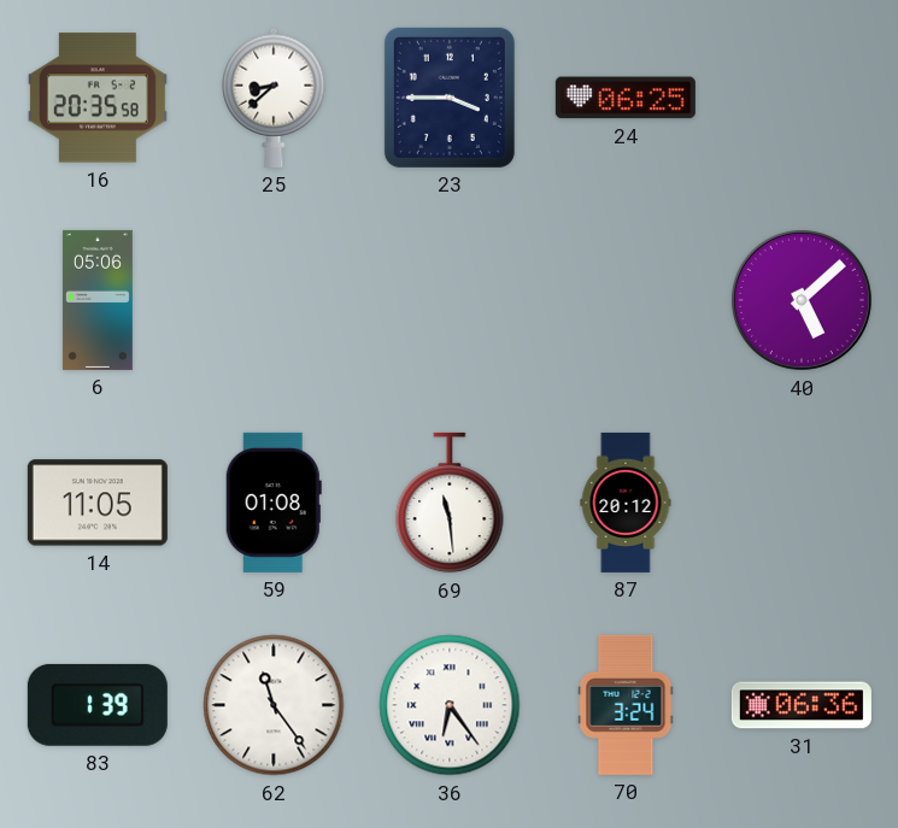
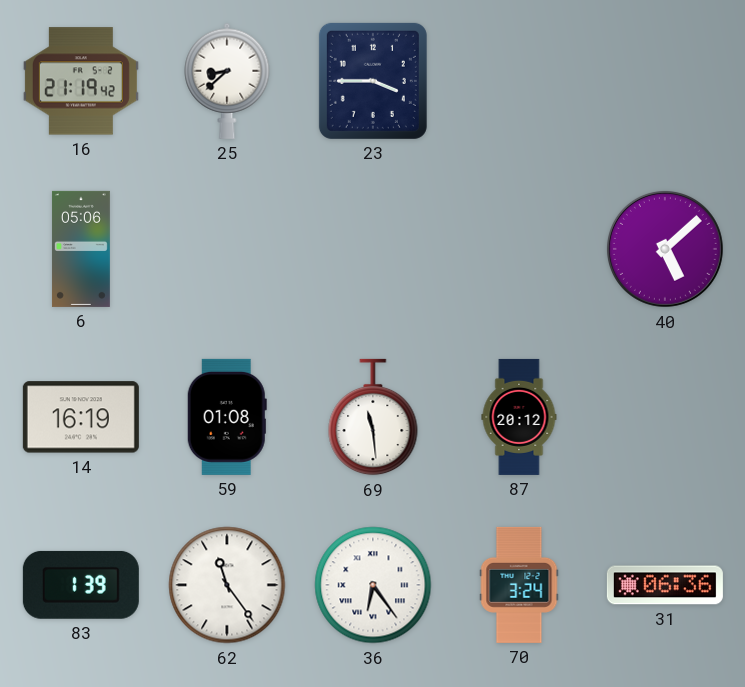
16: 20:35 -> 21:19
24: 06:25 -> none
14: 11:05 -> 16:19
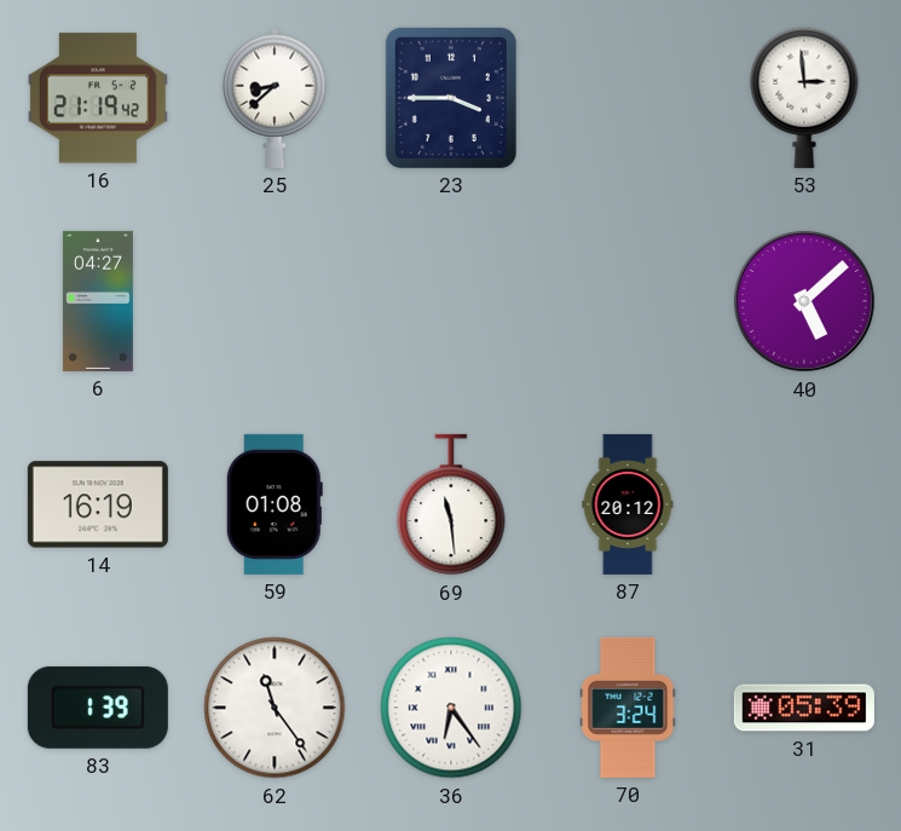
53: none -> 2:59
6: 05:06 -> 04:27
31: 06:36 -> 05:39
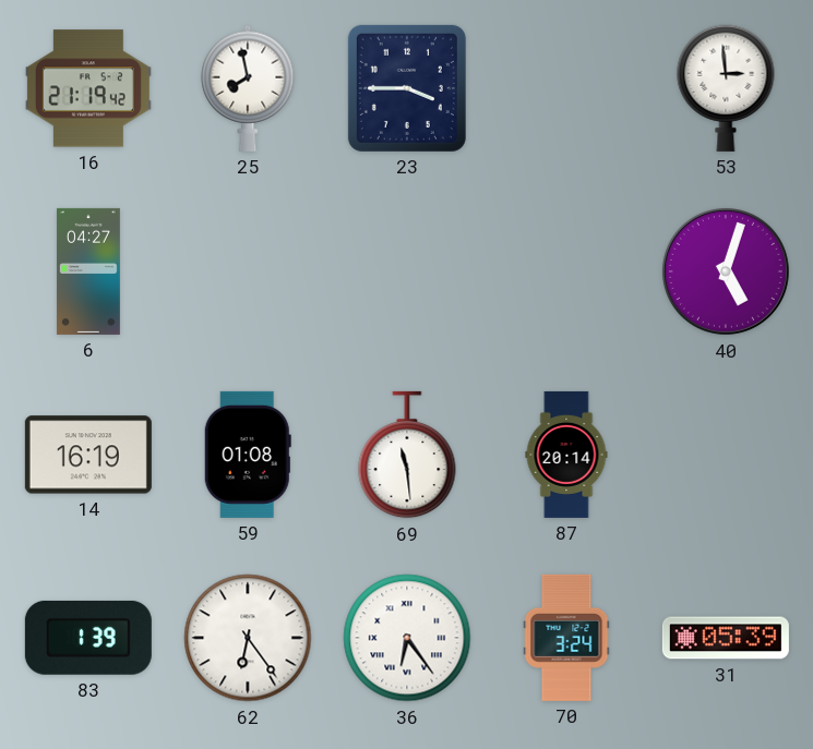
25: 8:38 -> 7:58
40: 5:08 -> 5:03
87: 20:12 -> 20:14
62: 11:24 -> 6:24
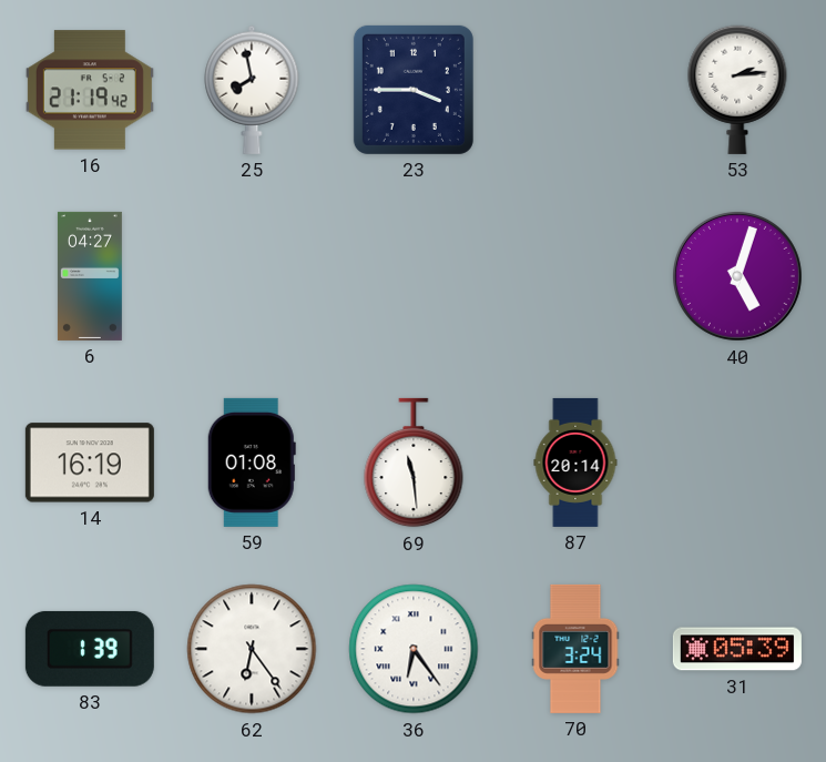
53: 2:59 -> 2:14
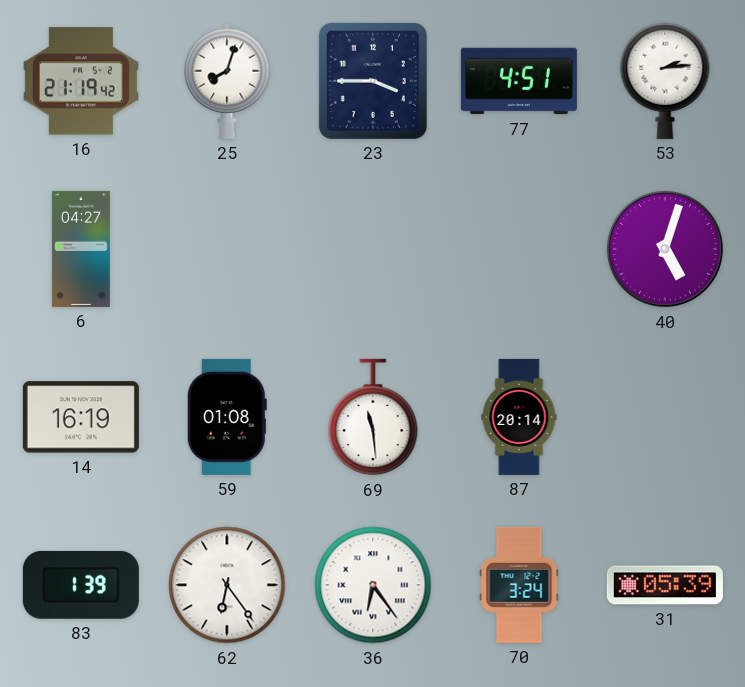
25: 7:58 -> 8:03
77: none -> 4:51
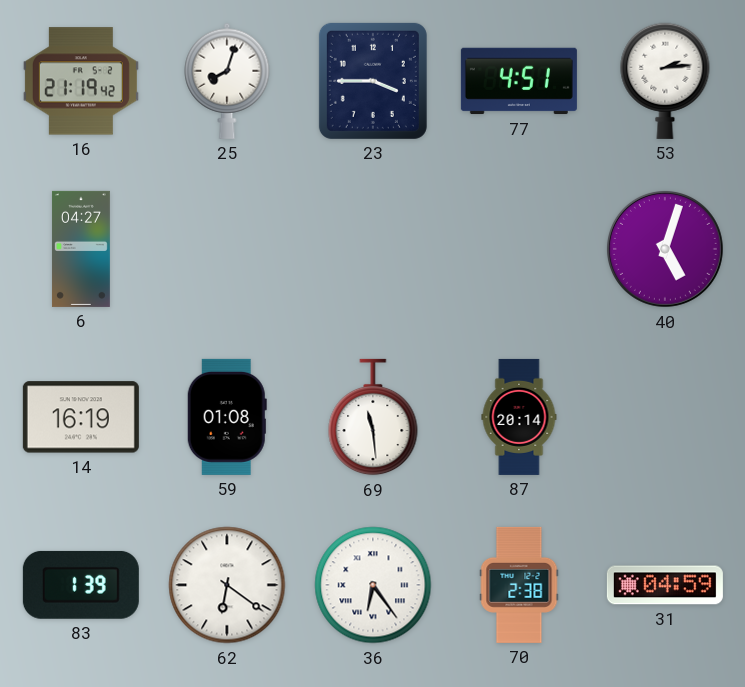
62: 6:24 -> 6:21
70: 3:24 -> 2:38
31: 05:39 -> 04:59
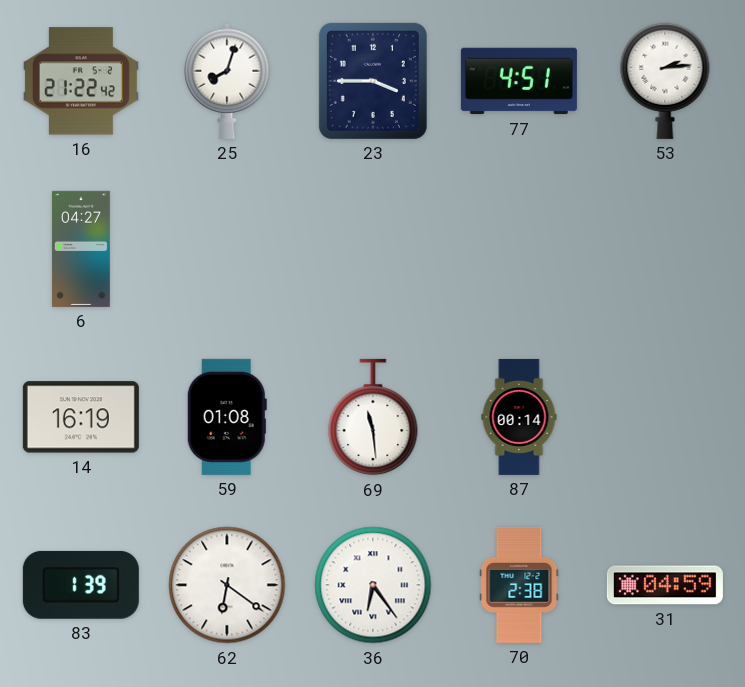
16: 21:19 -> 21:22
40: 5:03 -> none
87: 20:14 -> 00:14
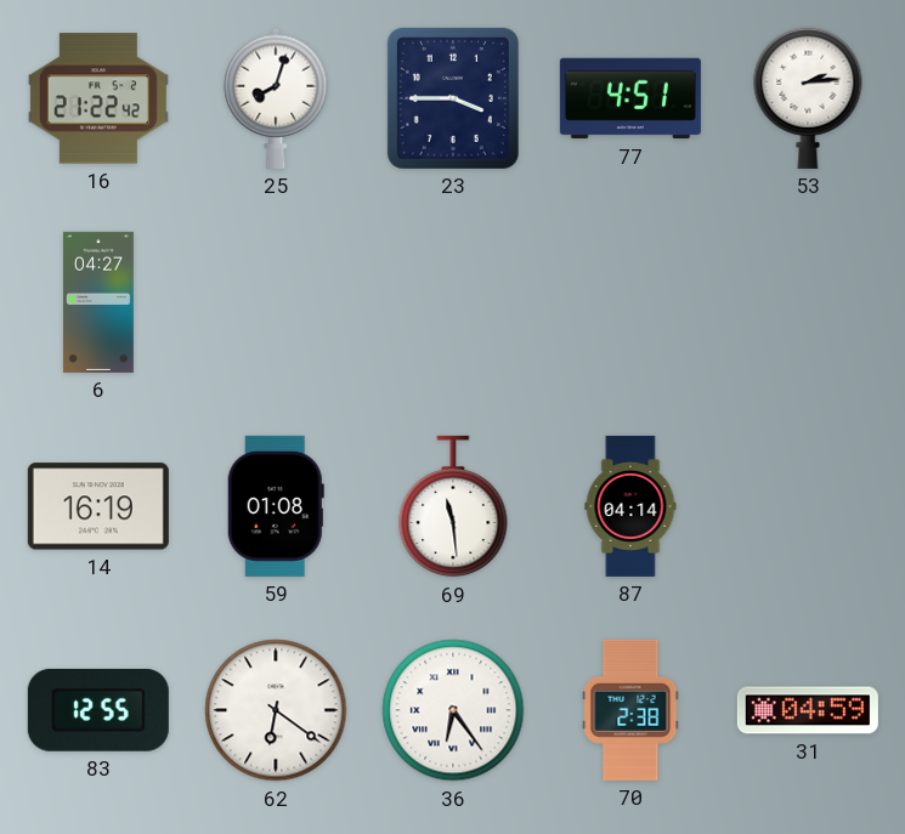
87: 00:14 -> 04:14
83: 1:39 -> 12:55
